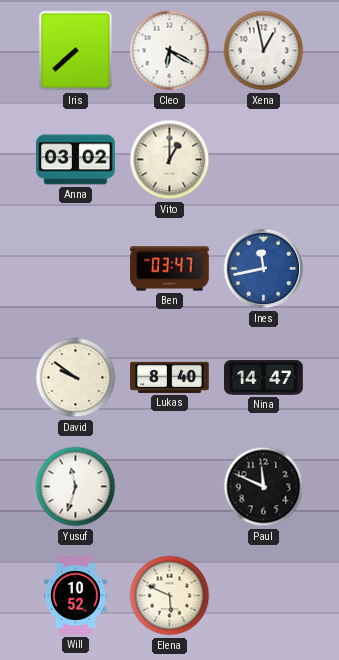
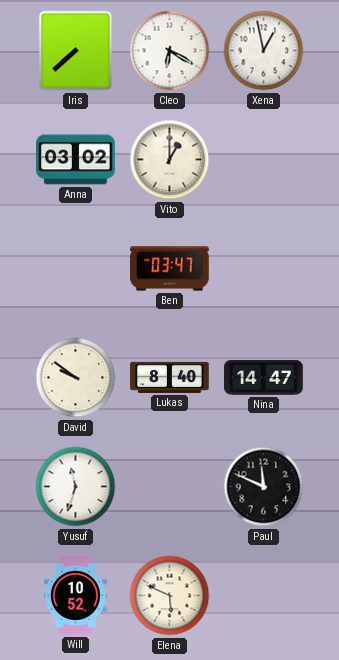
Ines: 11:43 -> none
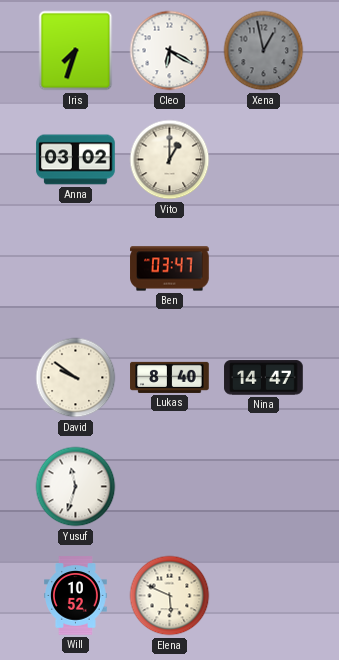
Iris: 7:38 -> 7:33
Xena dial: white -> grey
Paul: 11:49 -> none
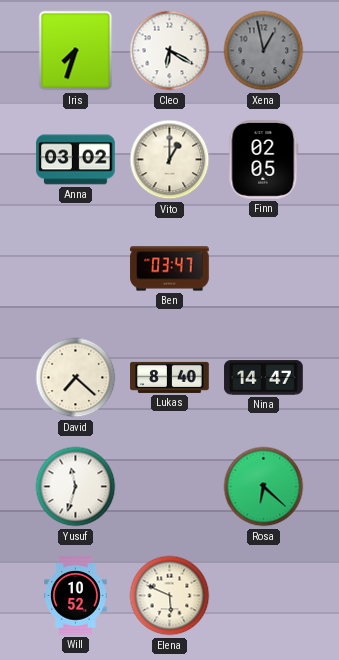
Finn: none -> 02:05
David: 9:51 -> 7:22
Rosa: none -> 6:22
